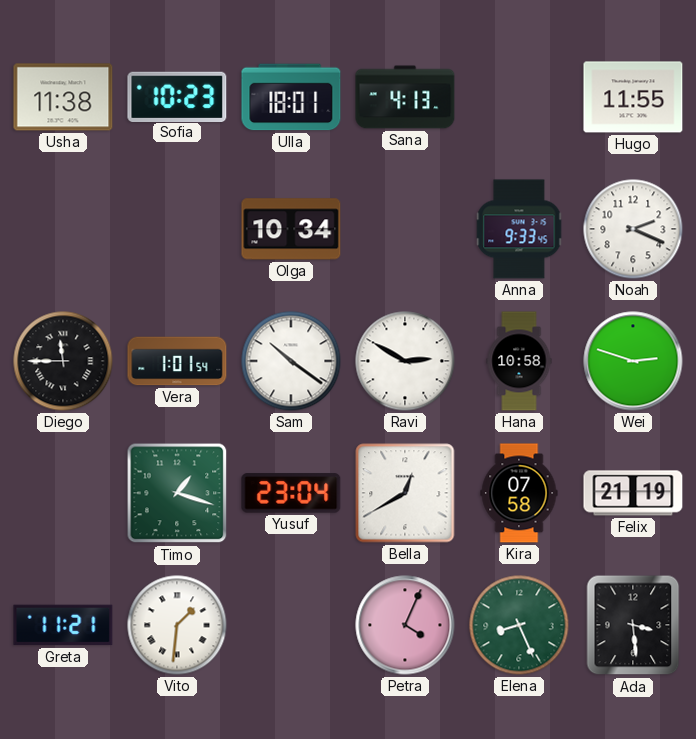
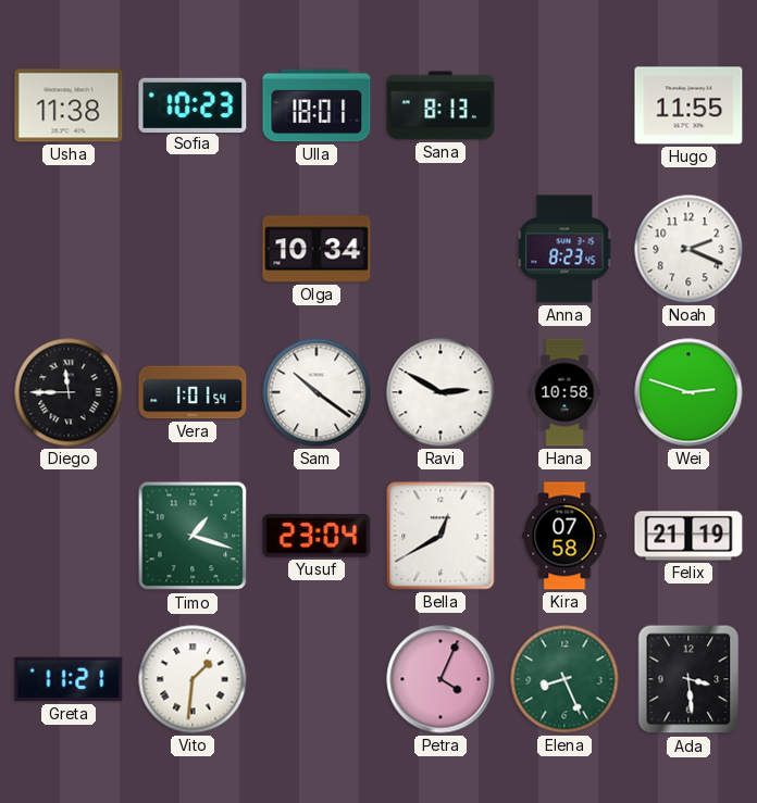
Sana: 4:13 -> 8:13
Anna: 9:33 -> 8:23
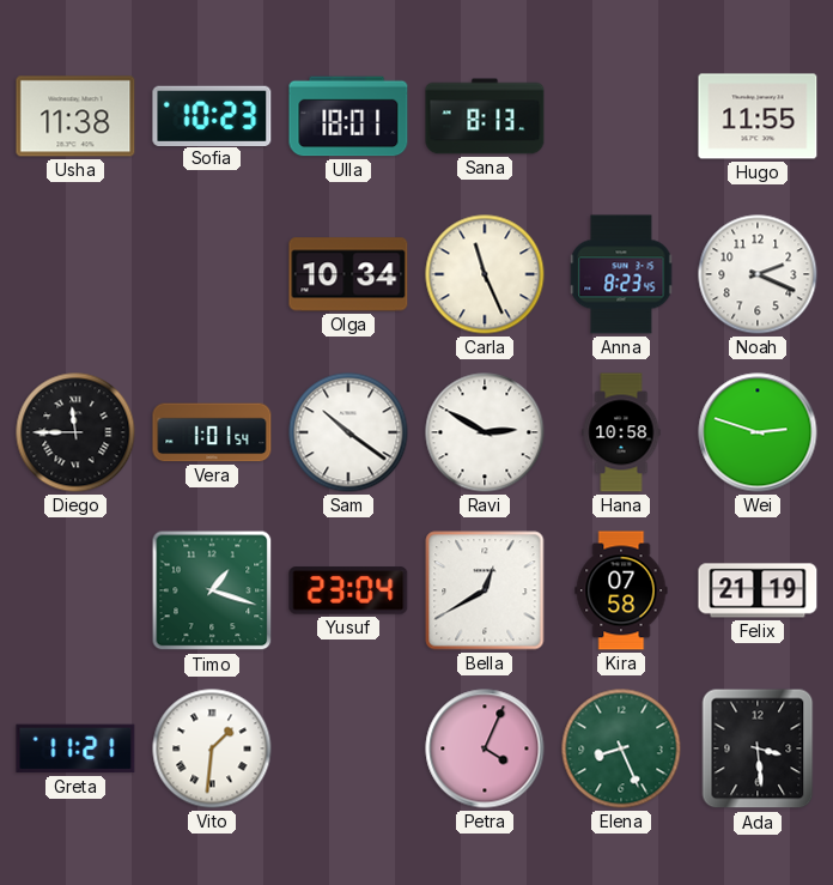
Carla: none -> 11:26
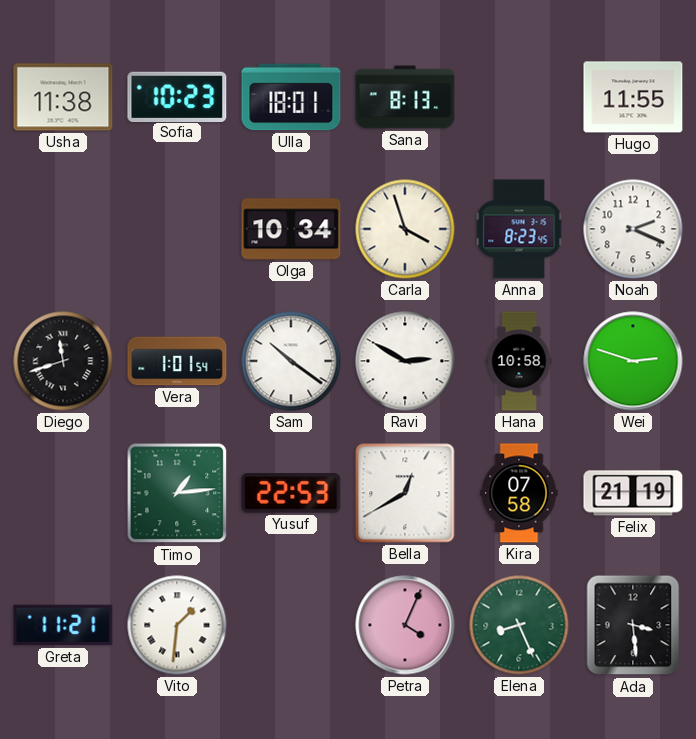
Carla: 11:26 -> 3:57
Diego: 11:45 -> 11:42
Timo: 1:18 -> 1:14
Yusuf: 23:04 -> 22:53
